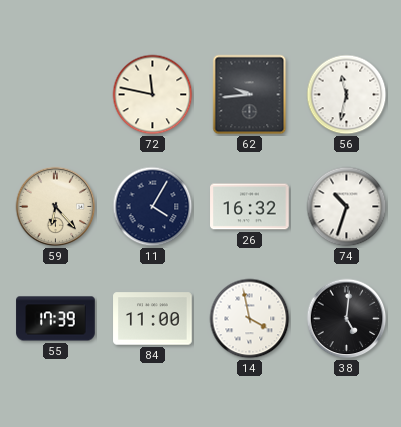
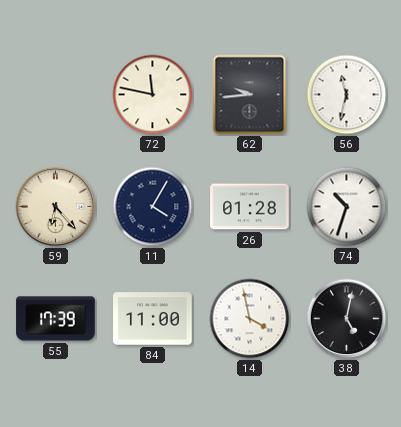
26: 16:32 -> 01:28
38: 5:01 -> 5:02
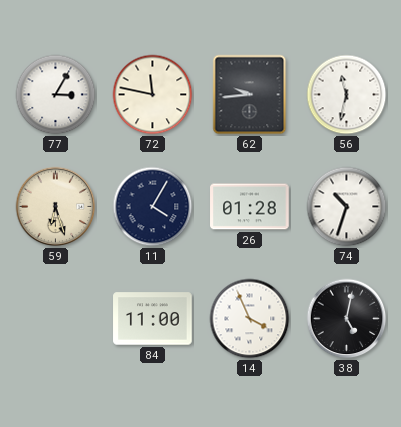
77: none -> 3:05
59: 6:23 -> 6:27
55: 17:39 -> none
14: 3:58 -> 3:56
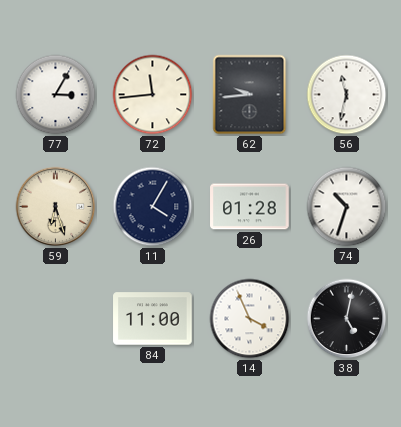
72: 11:47 -> 11:44
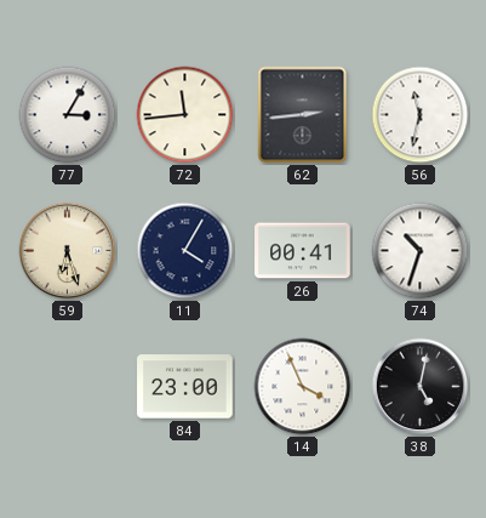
62: 9:44 -> 2:44
26: 01:28 -> 00:41
84: 11:00 -> 23:00
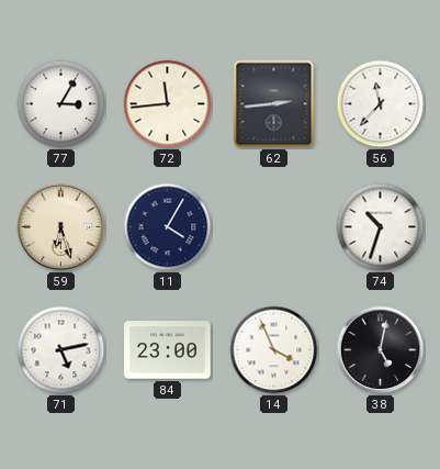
56: 11:32 -> 11:37
26: 00:41 -> none
71: none -> 5:13
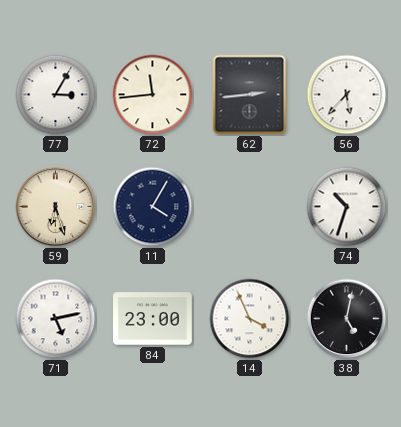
56: 11:37 -> 5:37
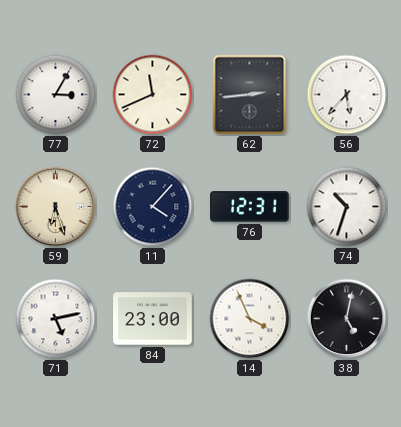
72: 11:44 -> 11:41
11: 4:05 -> 4:07
76: none -> 12:31
